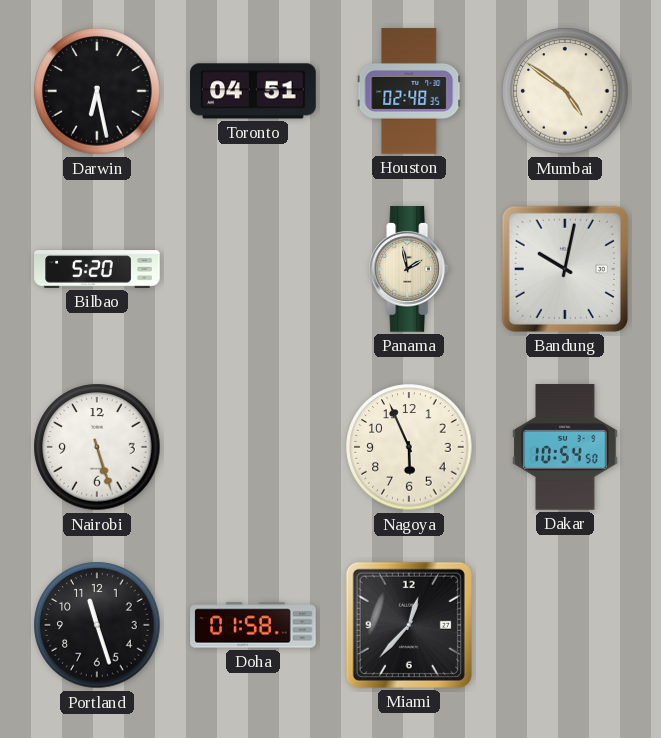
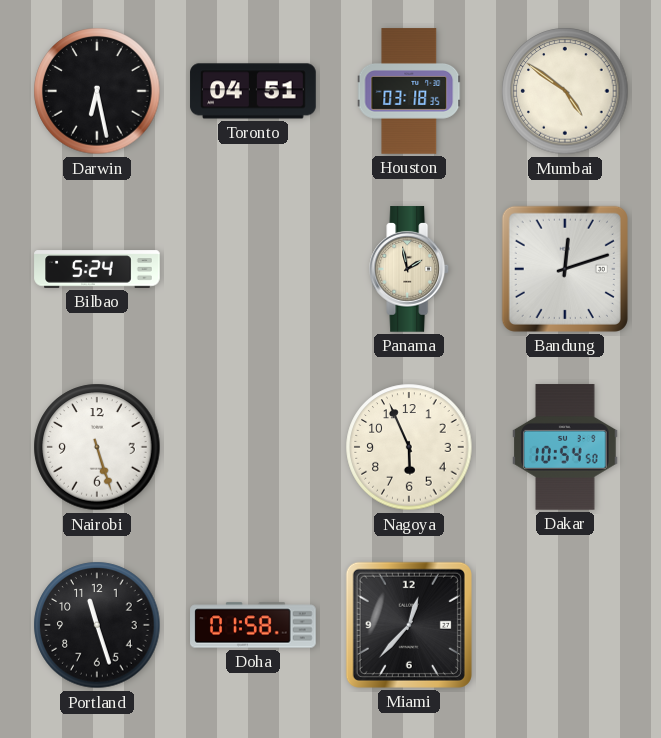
Houston: 02:48 -> 03:18
Bilbao: 5:20 -> 5:24
Bandung: 10:02 -> 12:12
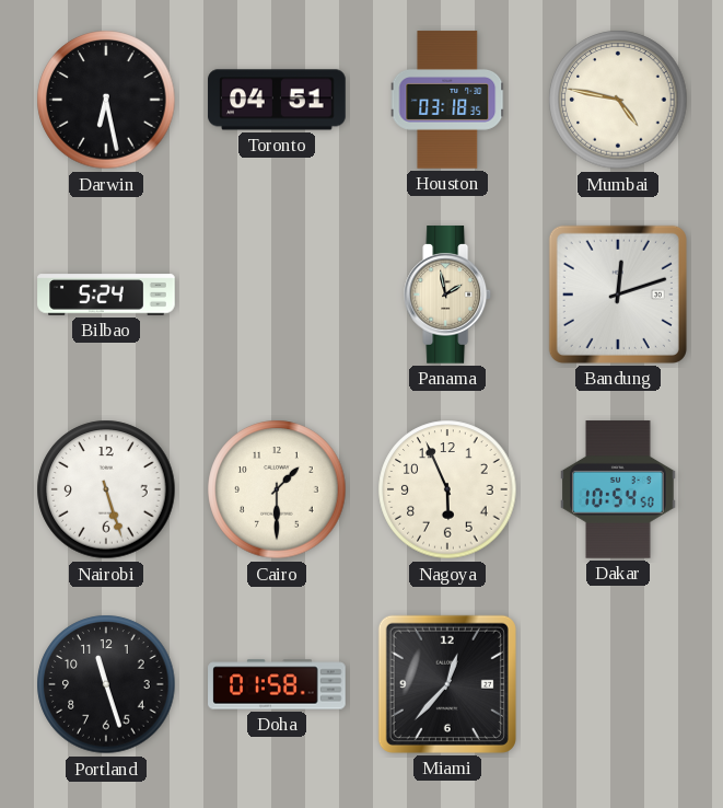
Mumbai: 4:51 -> 4:47
Cairo: none -> 1:30
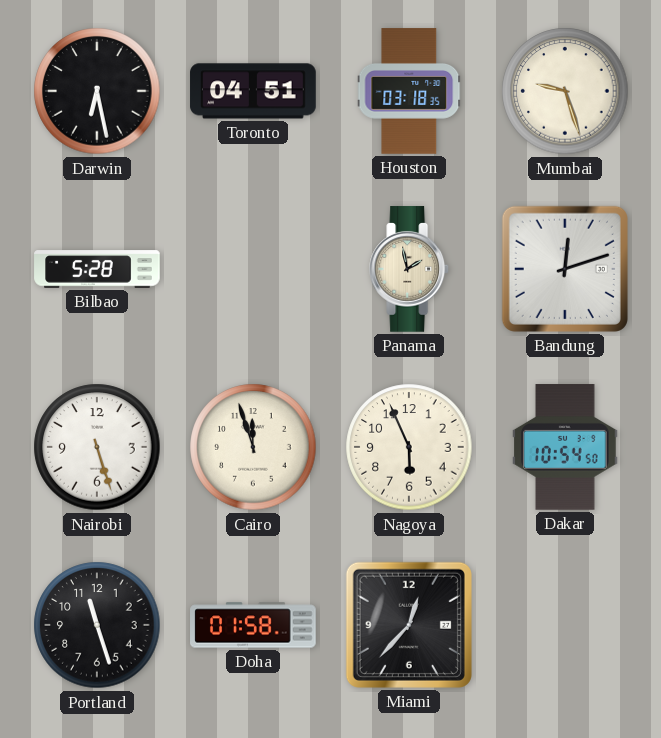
Mumbai: 4:47 -> 9:27
Bilbao: 5:24 -> 5:28
Cairo: 1:30 -> 11:57
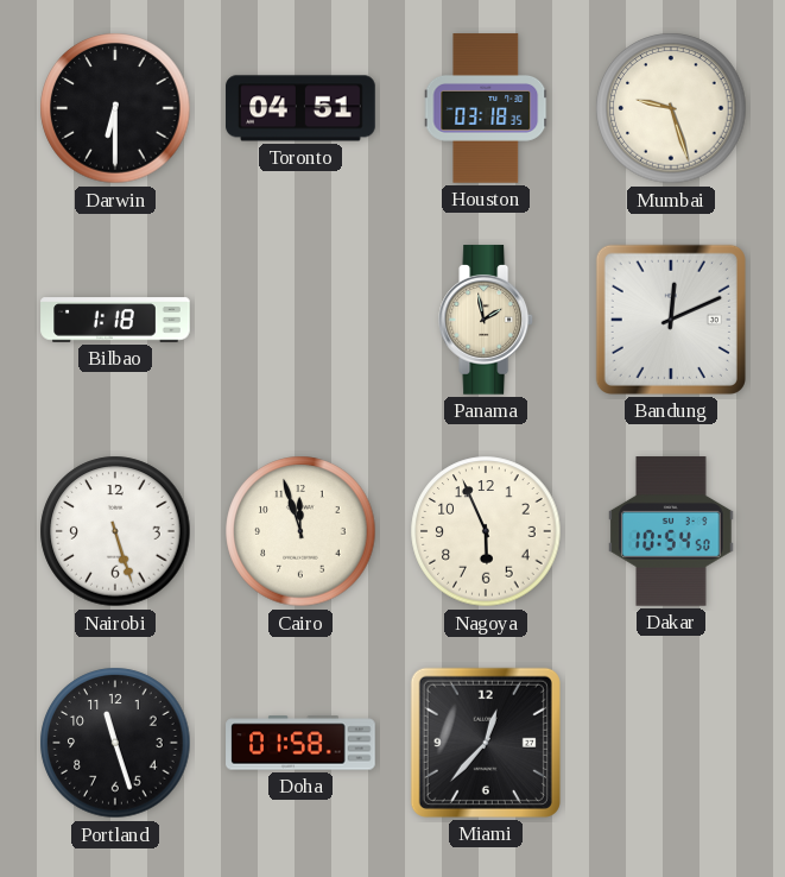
Darwin: 6:28 -> 6:30
Bilbao: 5:28 -> 1:18
Bandung: 12:12 -> 12:11
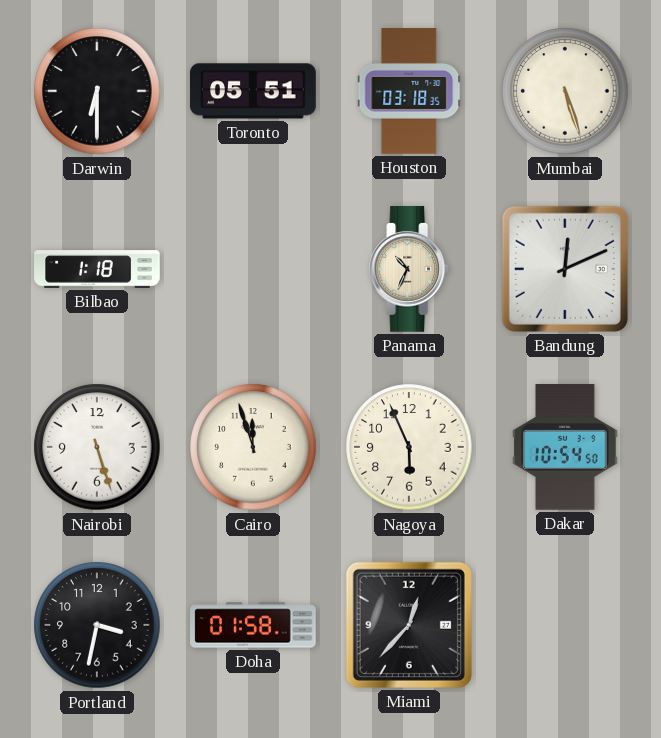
Toronto: 04:51 -> 05:51
Mumbai: 9:27 -> 5:27
Panama: 1:58 -> 10:34
Portland: 11:27 -> 3:32
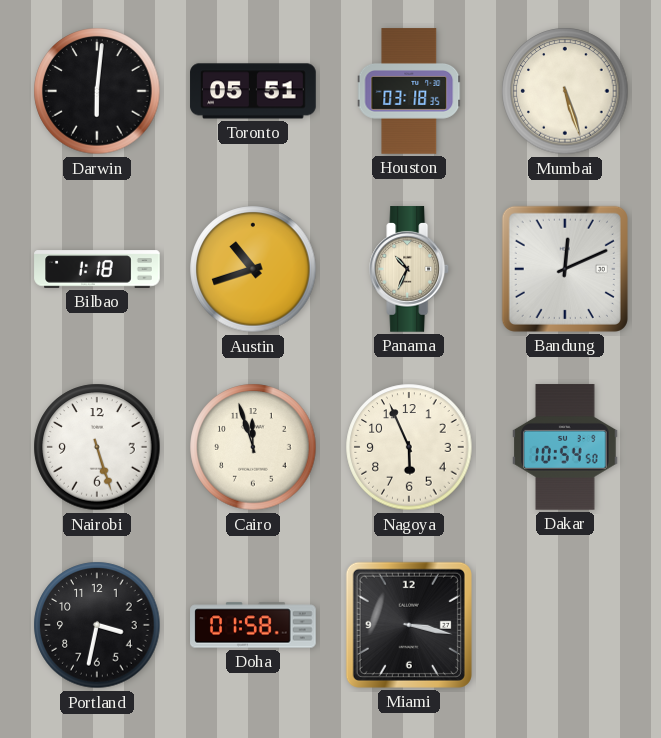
Darwin: 6:30 -> 6:01
Austin: none -> 10:42
Miami: 12:37 -> 3:17
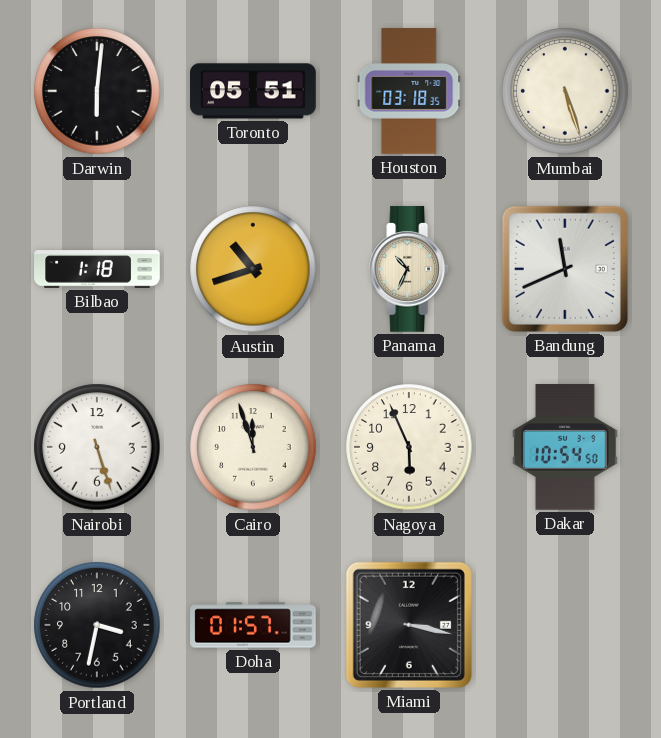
Bandung: 12:11 -> 11:41
Doha: 01:58 -> 01:57
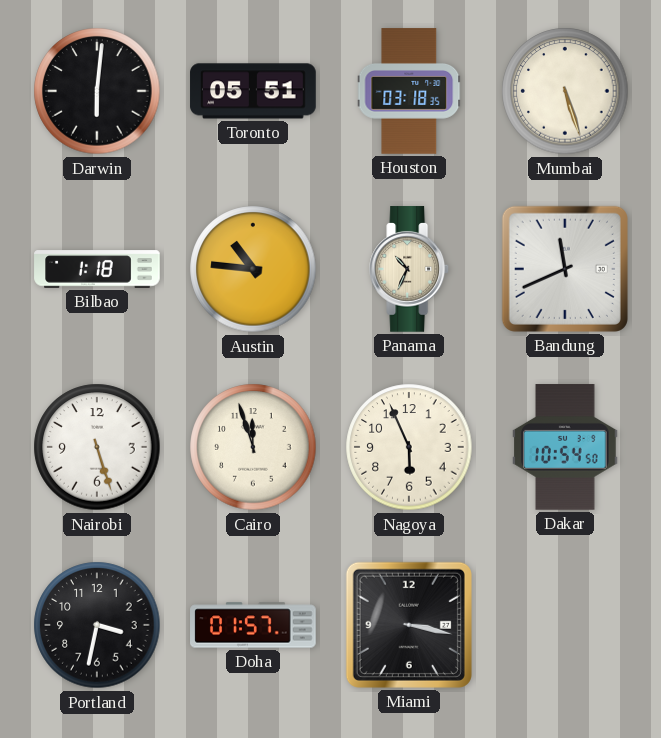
Austin: 10:42 -> 10:46
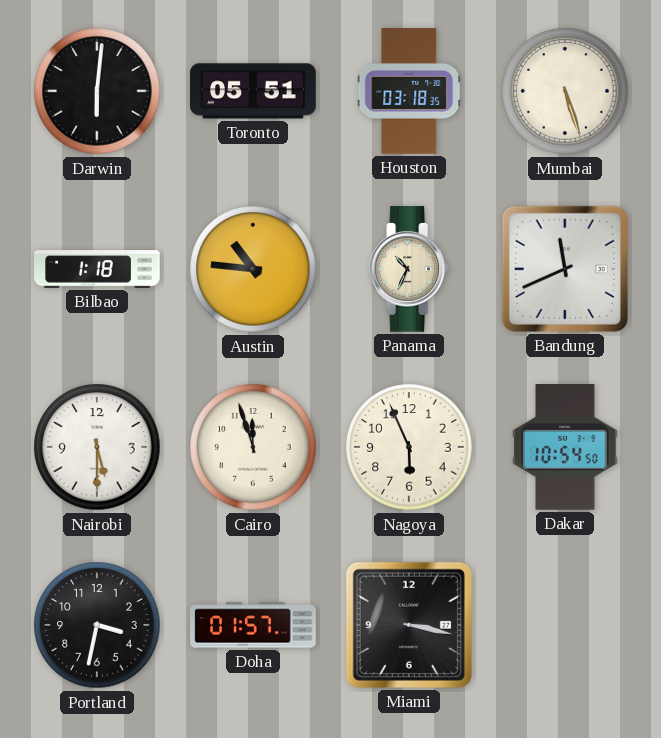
Nairobi: 5:27 -> 5:30
